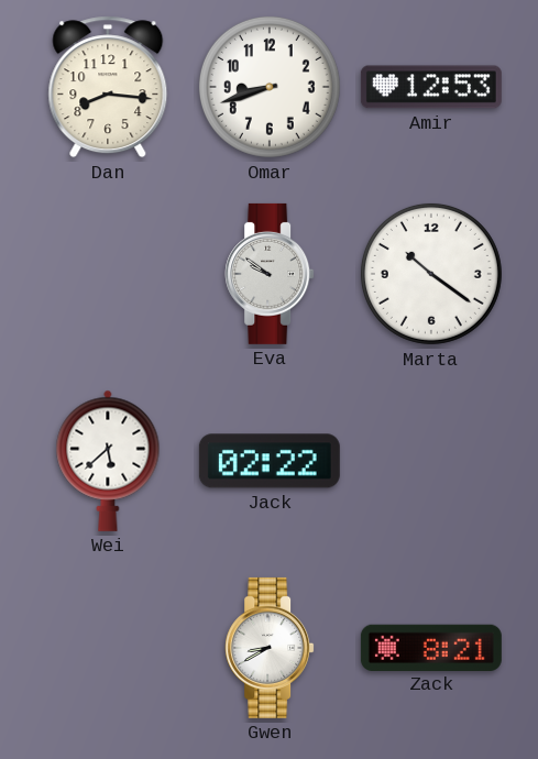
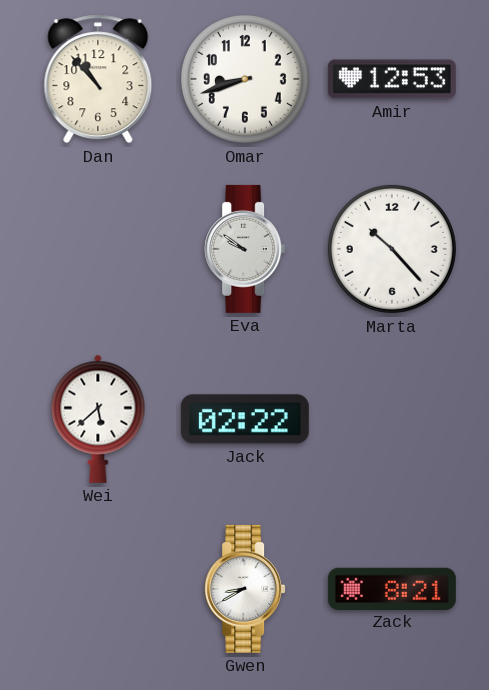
Dan: 8:16 -> 10:53
Marta: 10:21 -> 10:23
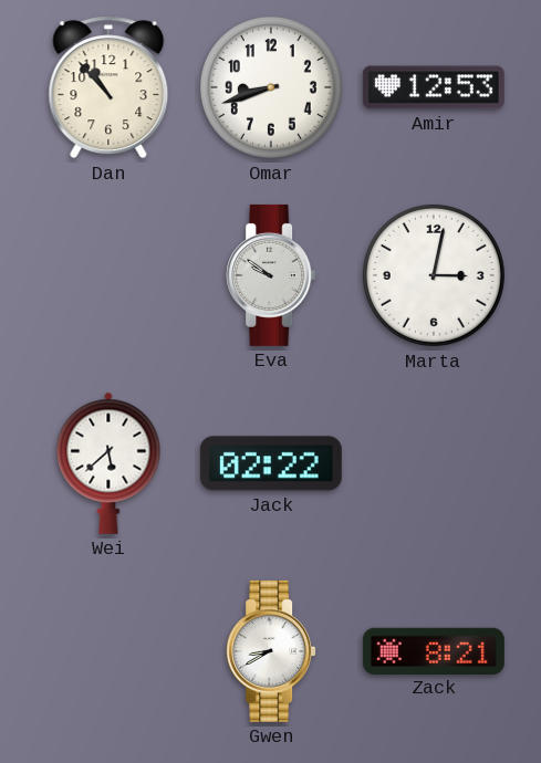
Marta: 10:23 -> 3:02
